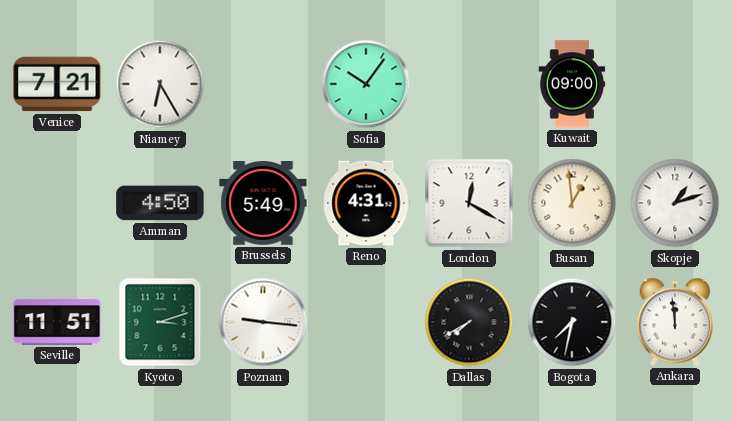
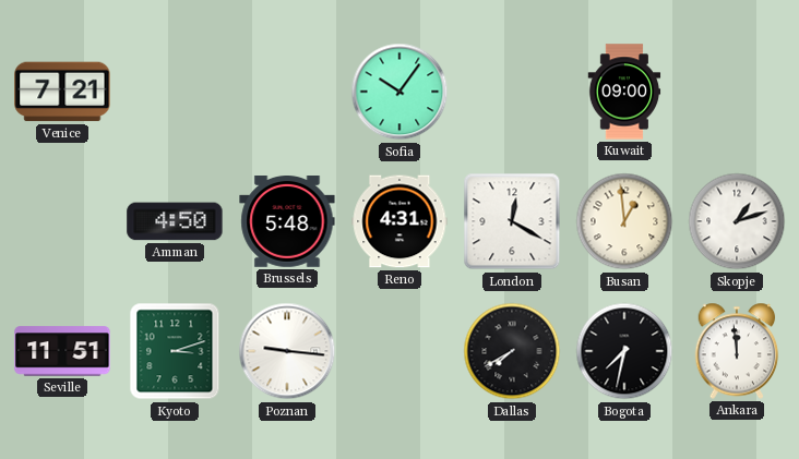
Niamey: 6:25 -> none
Brussels: 5:49 -> 5:48
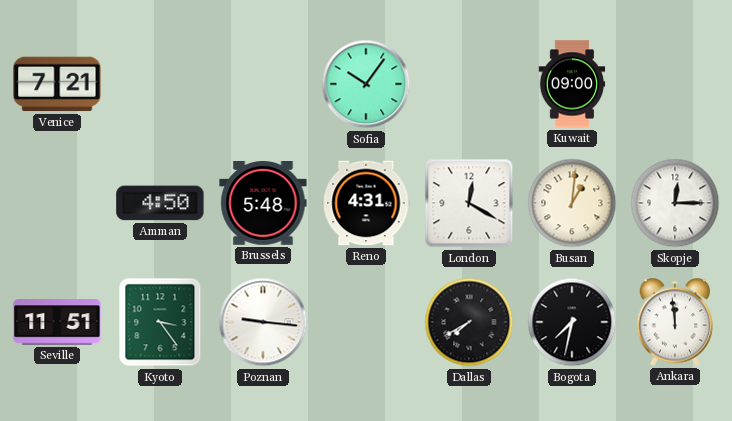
Busan: 12:59 -> 1:01
Skopje: 1:12 -> 12:15
Kyoto: 3:12 -> 3:24
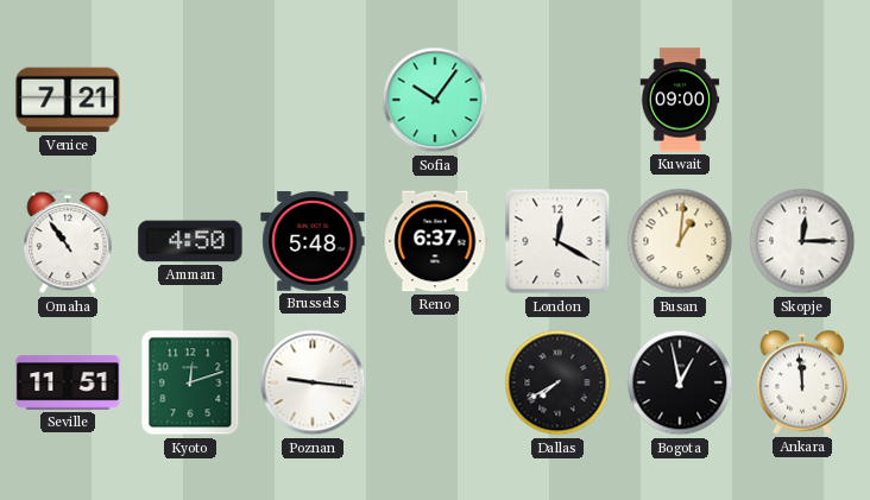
Omaha: none -> 10:54
Reno: 4:31 -> 6:37
Kyoto: 3:24 -> 12:12
Bogota: 7:32 -> 12:58
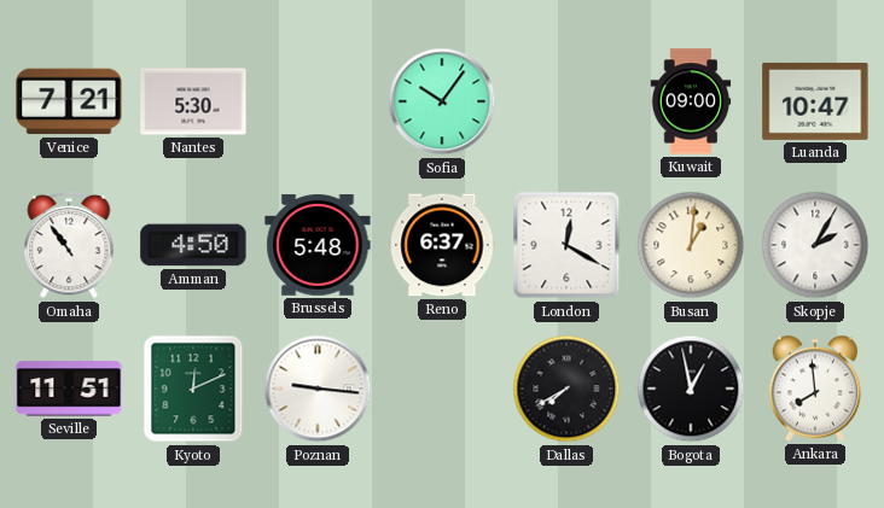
Nantes: none -> 5:30
Luanda: none -> 10:47
Skopje: 12:15 -> 2:05
Kyoto: 12:12 -> 12:11
Ankara: 11:59 -> 7:59
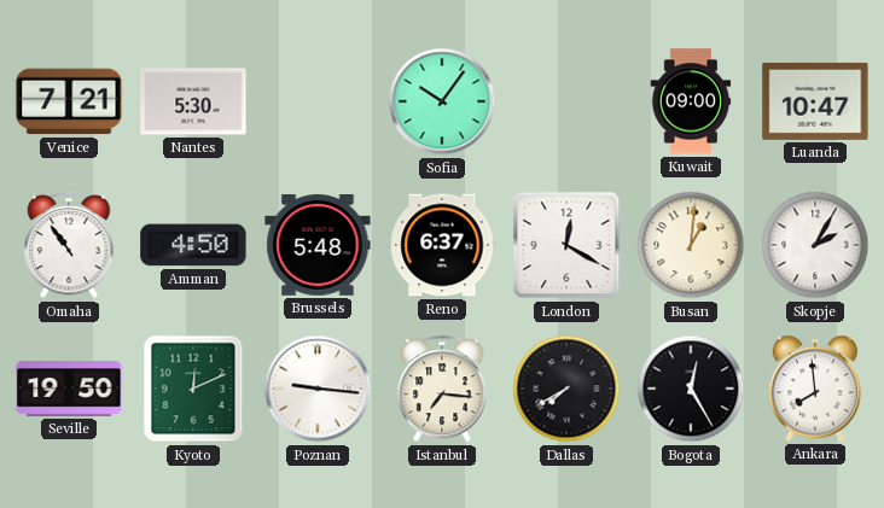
Seville: 11:51 -> 19:50
Istanbul: none -> 7:16
Bogota: 12:58 -> 12:25
